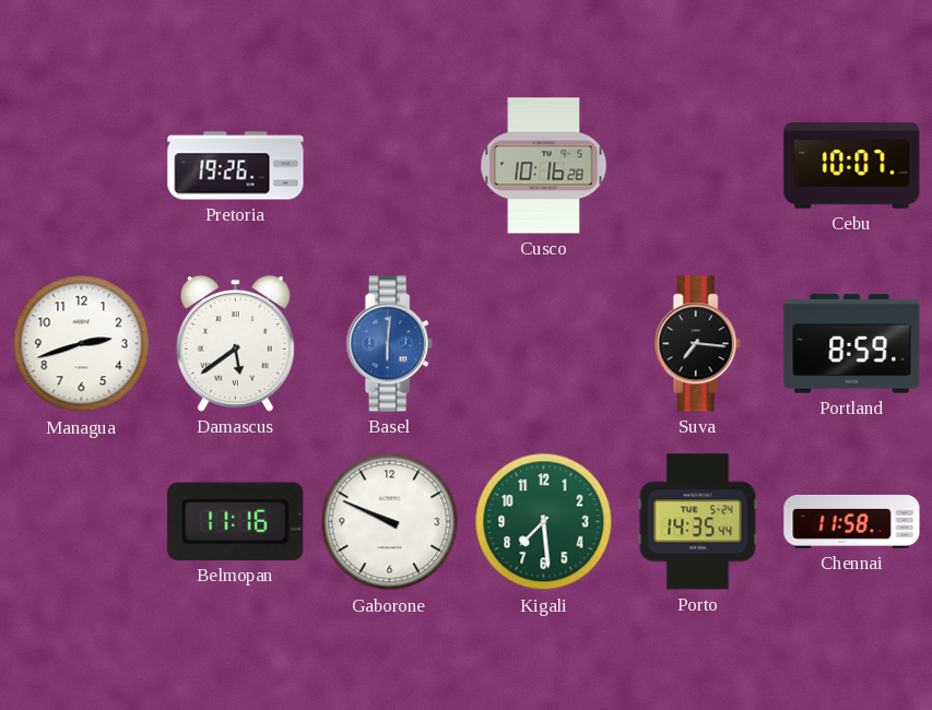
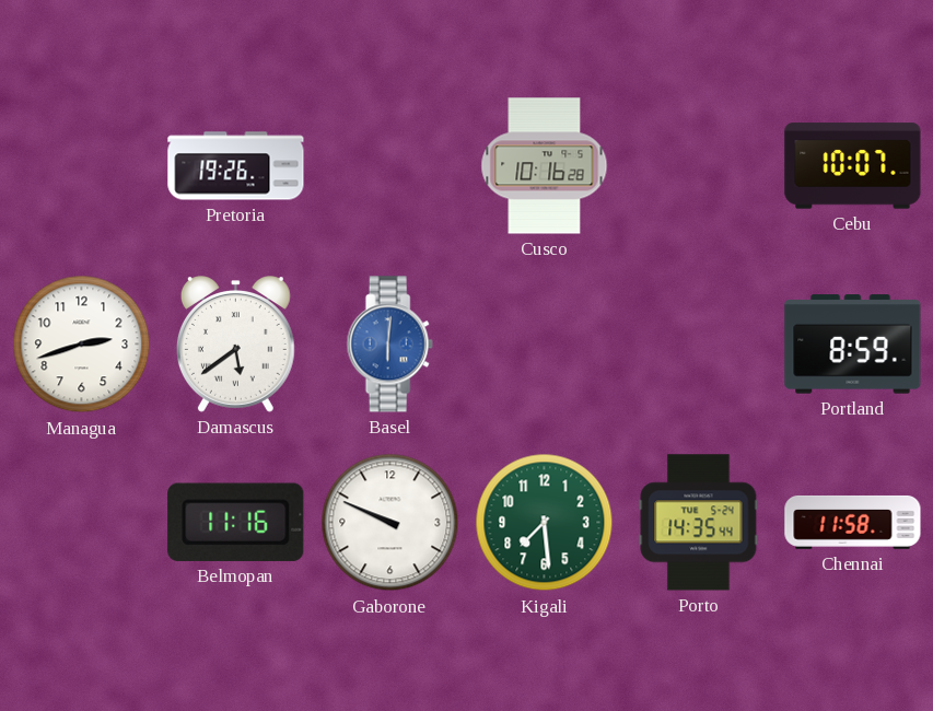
Suva: 7:16 -> none
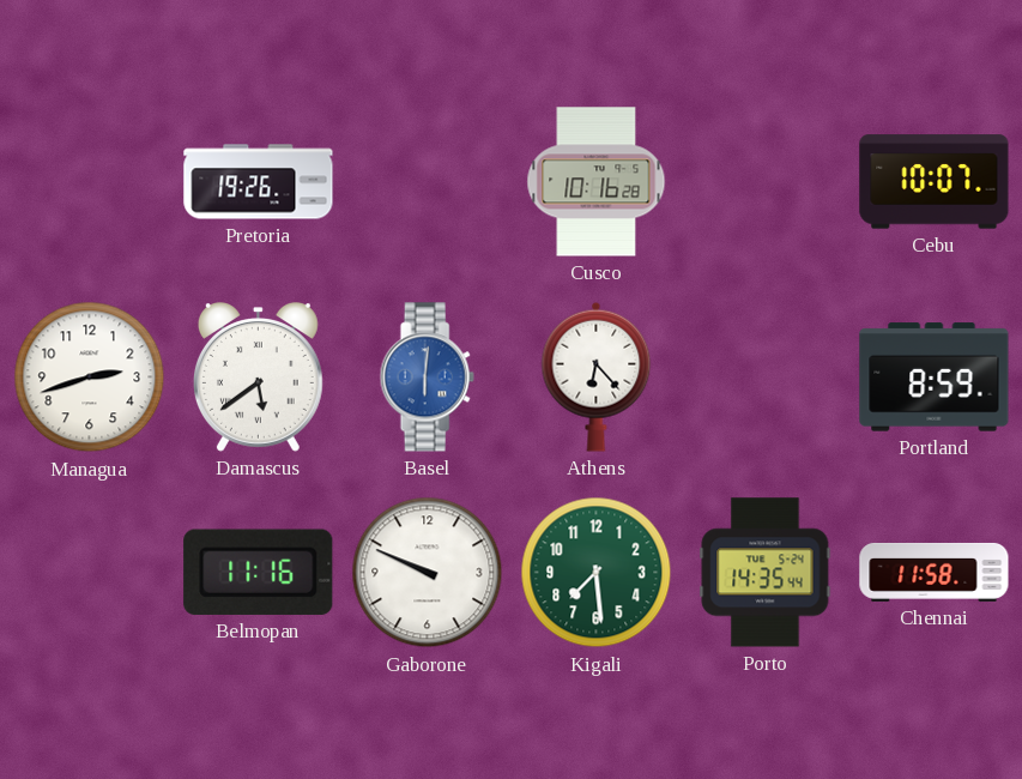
Athens: none -> 6:23
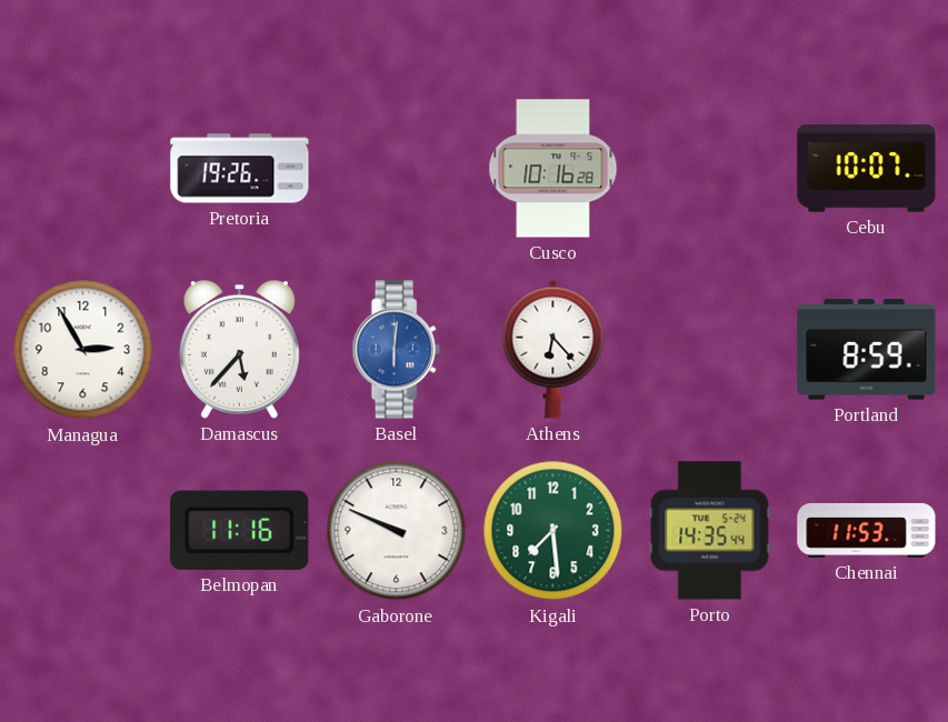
Managua: 2:42 -> 2:55
Damascus: 5:39 -> 5:37
Chennai: 11:58 -> 11:53
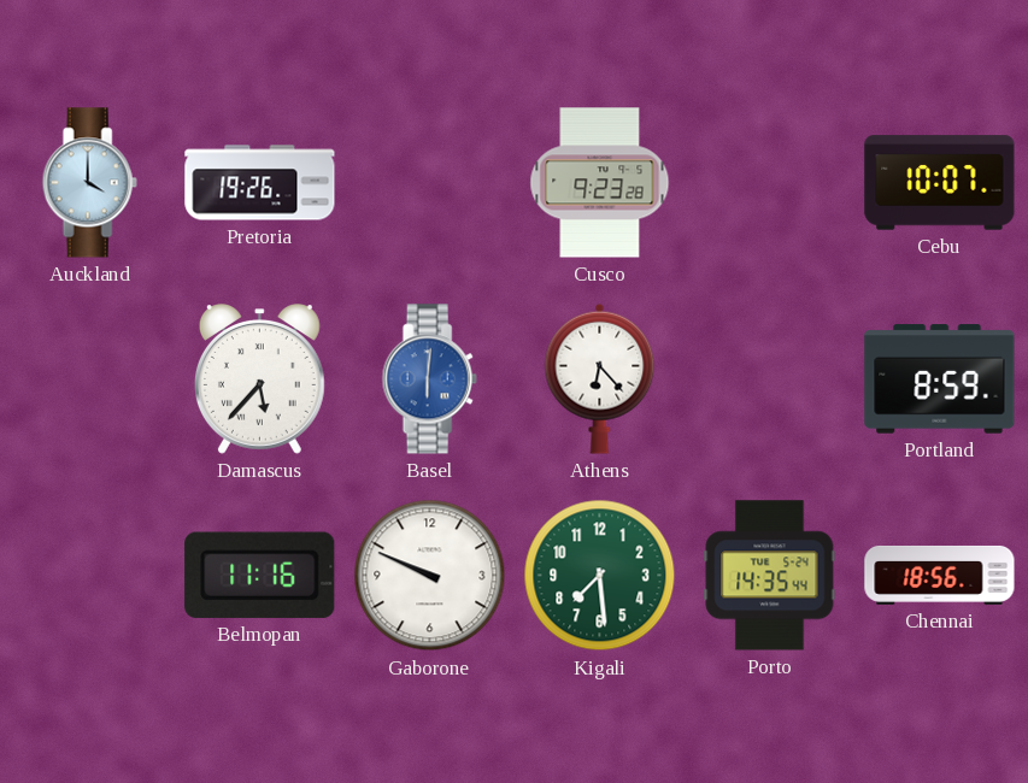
Auckland: none -> 4:00
Cusco: 10:16 -> 9:23
Managua: 2:55 -> none
Chennai: 11:53 -> 18:56
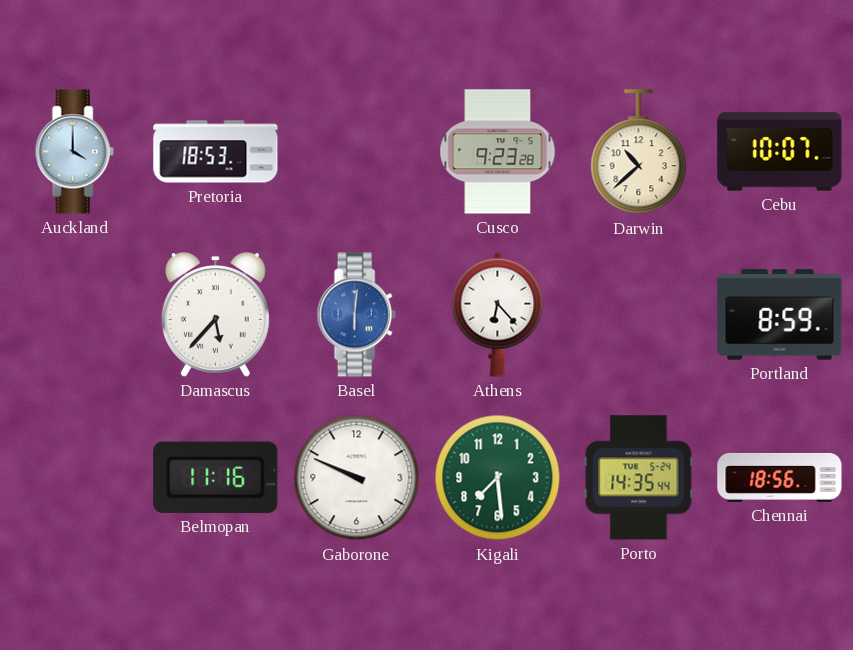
Pretoria: 19:26 -> 18:53
Darwin: none -> 10:38
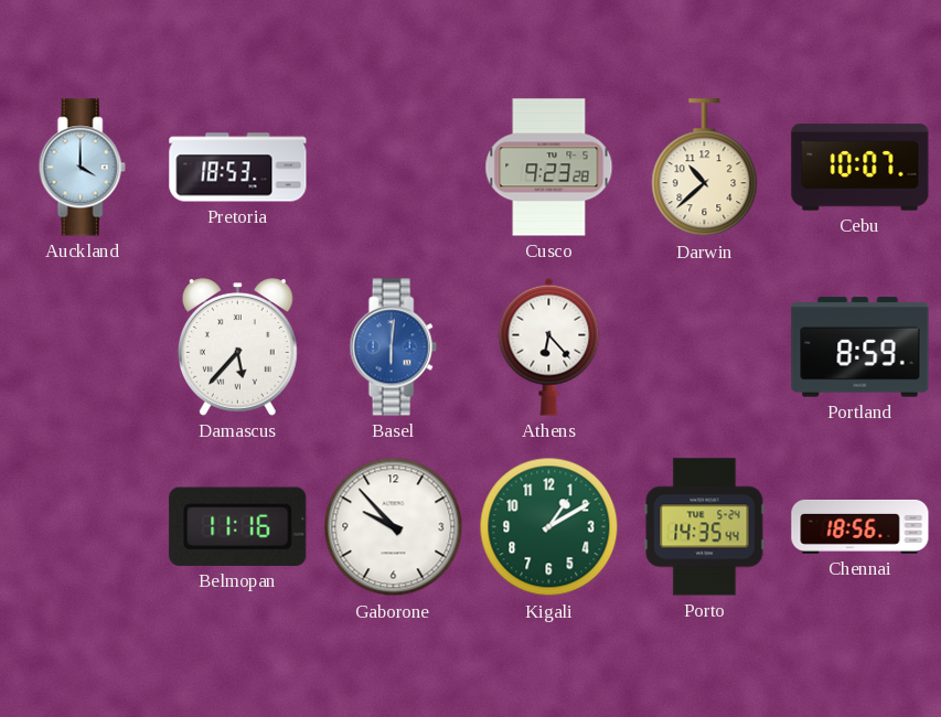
Gaborone: 9:49 -> 9:53
Kigali: 7:29 -> 1:10
